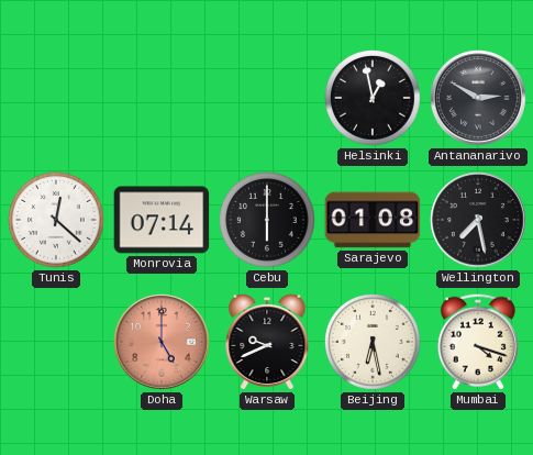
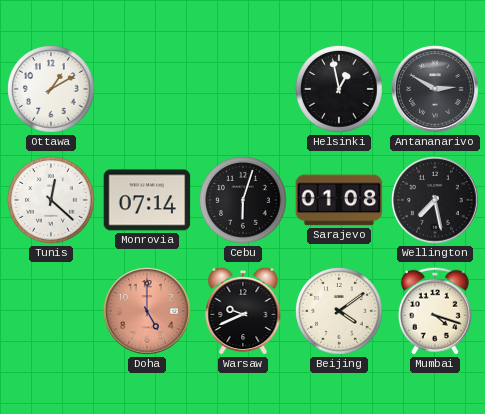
Ottawa: none -> 1:10
Cebu: 6:00 -> 6:03
Beijing: 6:28 -> 4:09
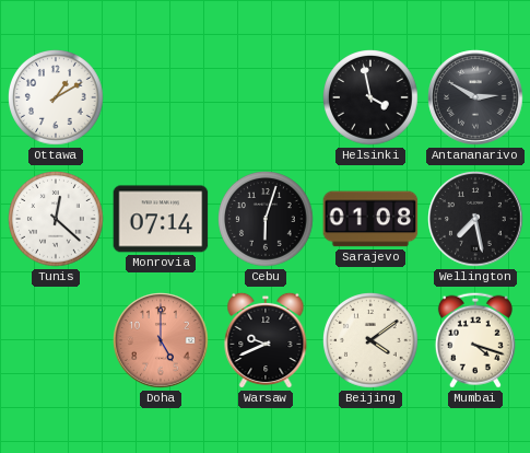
Helsinki: 12:58 -> 3:58
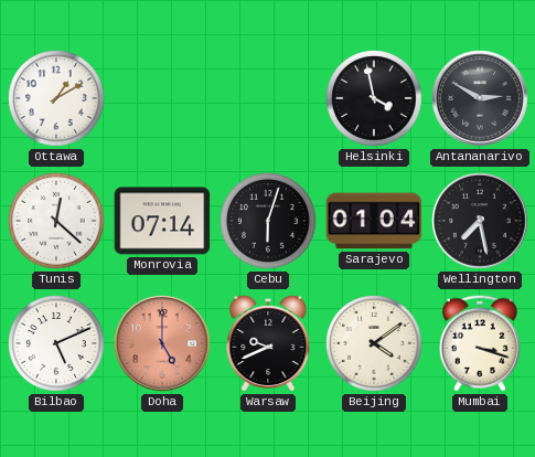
Sarajevo: 01:08 -> 01:04
Bilbao: none -> 5:11
Mumbai: 4:18 -> 3:18
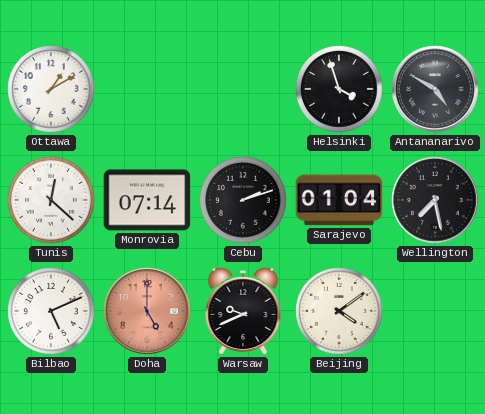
Helsinki: 3:58 -> 3:57
Antananarivo: 2:50 -> 4:50
Cebu: 6:03 -> 2:12
Mumbai: 3:18 -> none
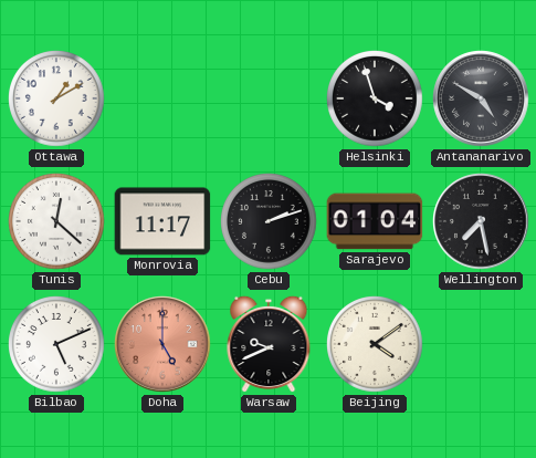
Monrovia: 07:14 -> 11:17
